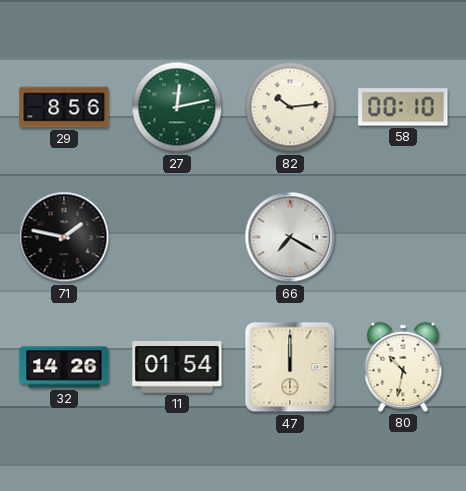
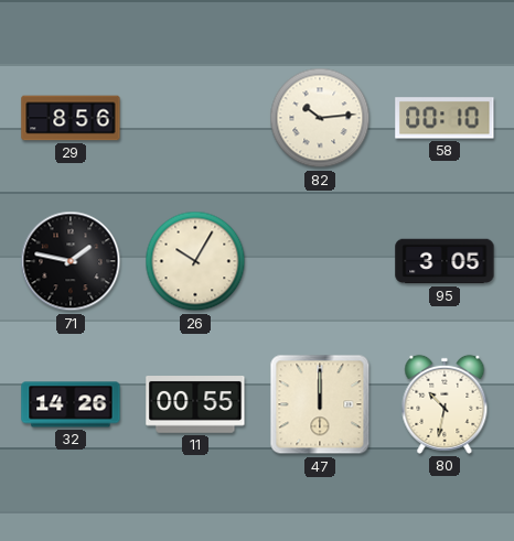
27: 12:13 -> none
26: none -> 10:05
66: 7:20 -> none
95: none -> 3:05
11: 01:54 -> 00:55
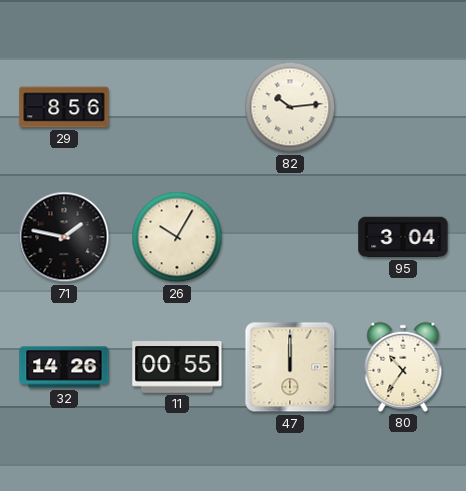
58: 00:10 -> none
95: 3:05 -> 3:04
80: 10:32 -> 10:36
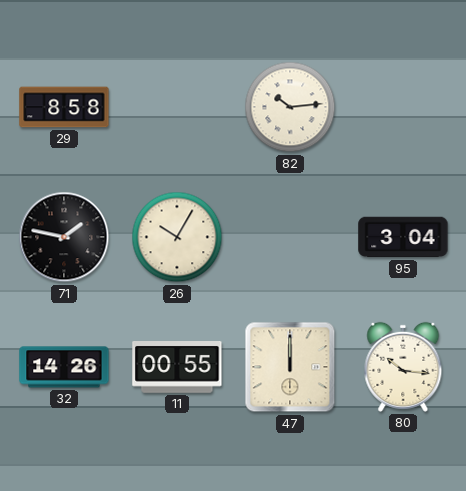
29: 8:56 -> 8:58
80: 10:36 -> 10:16
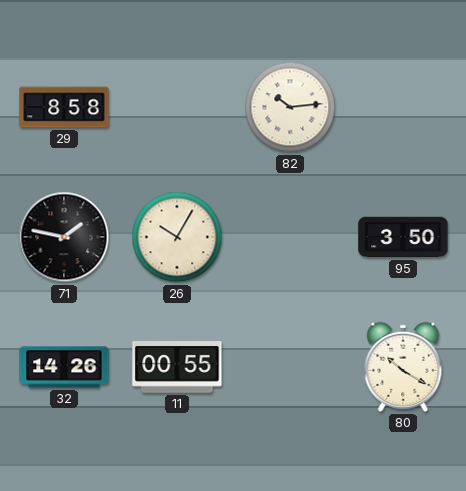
95: 3:04 -> 3:50
47: 12:00 -> none
80: 10:16 -> 10:20
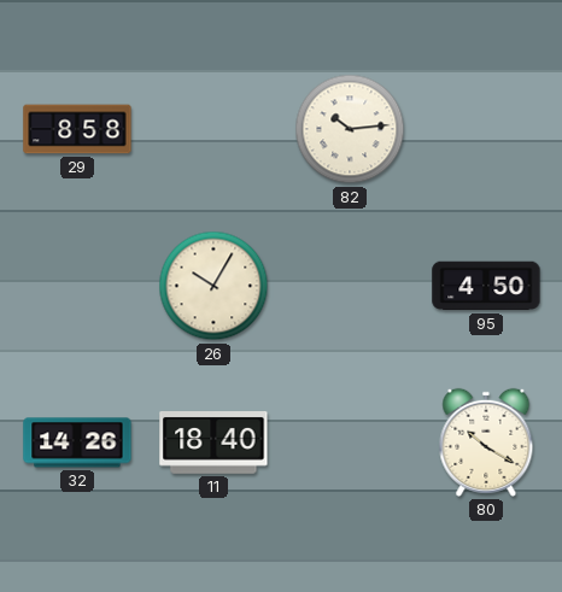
71: 1:47 -> none
95: 3:50 -> 4:50
11: 00:55 -> 18:40
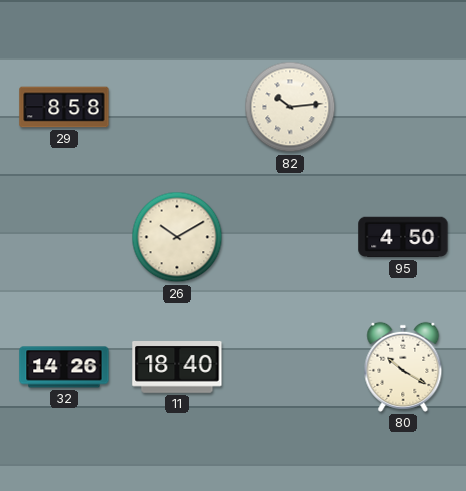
26: 10:05 -> 10:10
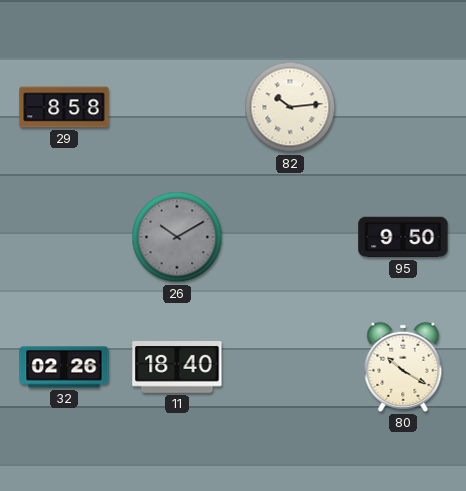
26 dial: cream -> grey
95: 4:50 -> 9:50
32: 14:26 -> 02:26
